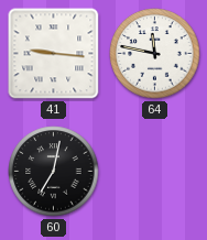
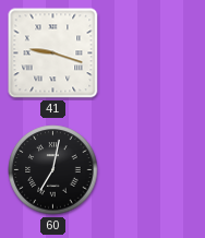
41: 9:16 -> 9:18
64: 11:47 -> none
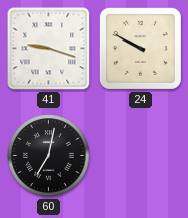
24: none -> 9:50
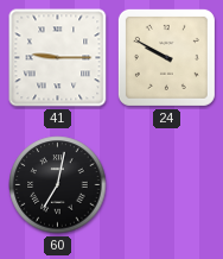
41: 9:18 -> 9:15
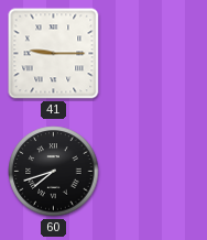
24: 9:50 -> none
60: 7:02 -> 7:42
